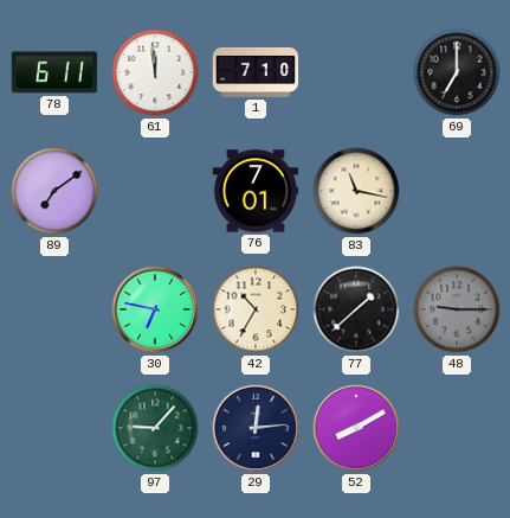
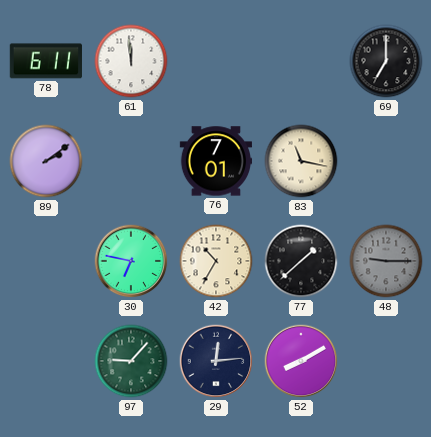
1: 7:10 -> none
89: 7:09 -> 2:09
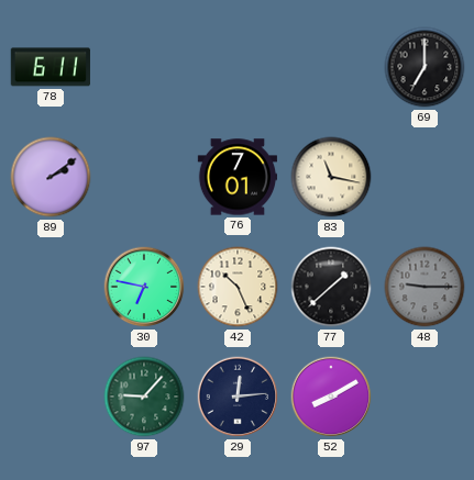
61: 11:59 -> none
42: 10:35 -> 10:26
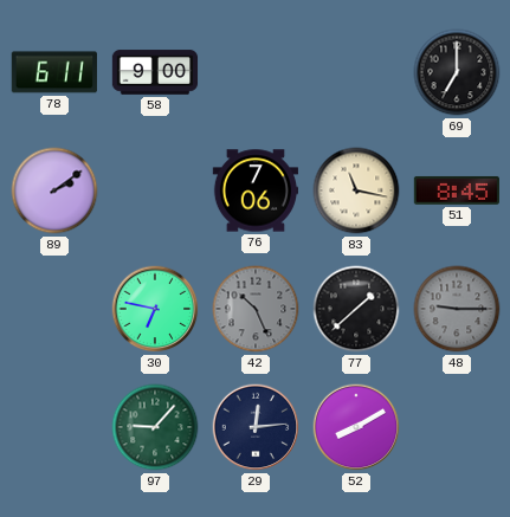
58: none -> 9:00
76: 7:01 -> 7:06
51: none -> 8:45
42 dial: cream -> grey
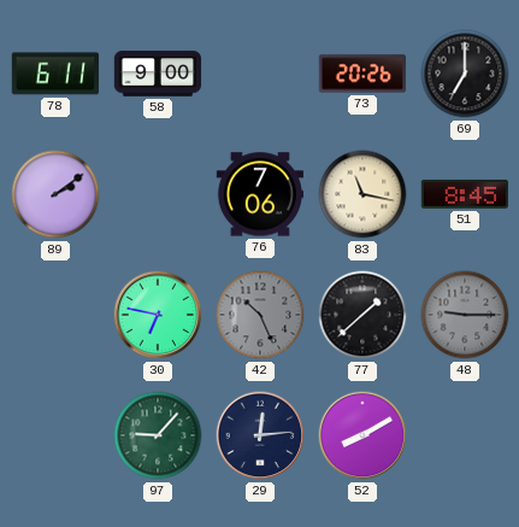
73: none -> 20:26
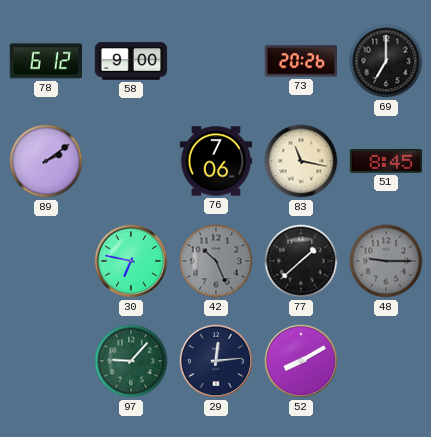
78: 6:11 -> 6:12
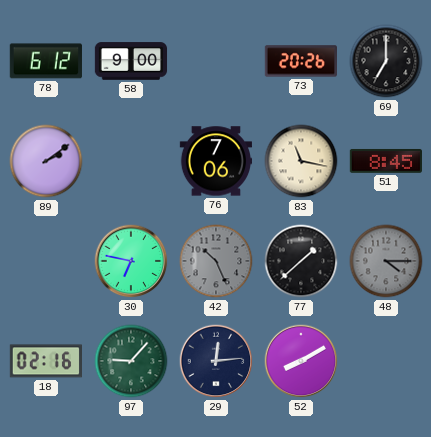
48: 9:15 -> 4:15
18: none -> 02:16
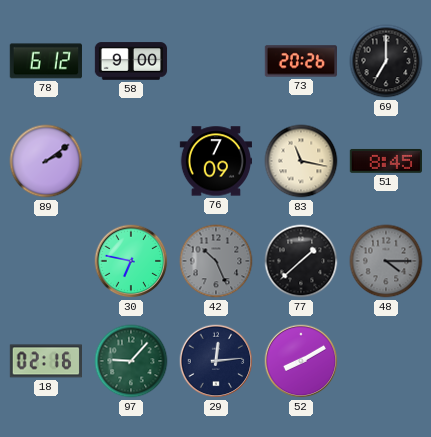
76: 7:06 -> 7:09
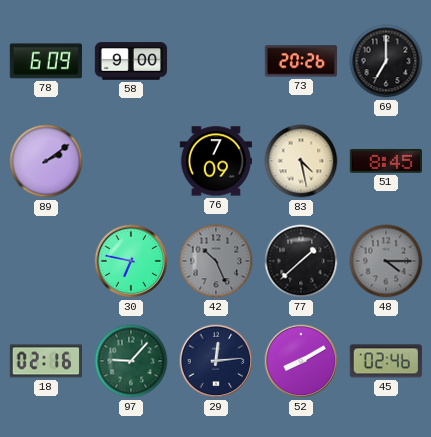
78: 6:12 -> 6:09
83: 11:17 -> 4:28
45: none -> 02:46
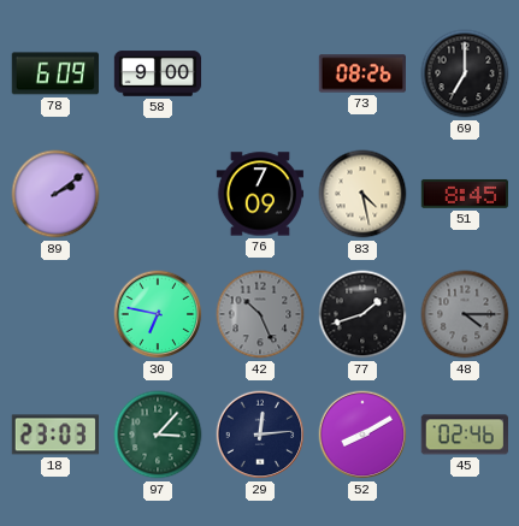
73: 20:26 -> 08:26
77: 1:38 -> 1:42
18: 02:16 -> 23:03
97: 9:07 -> 3:07
